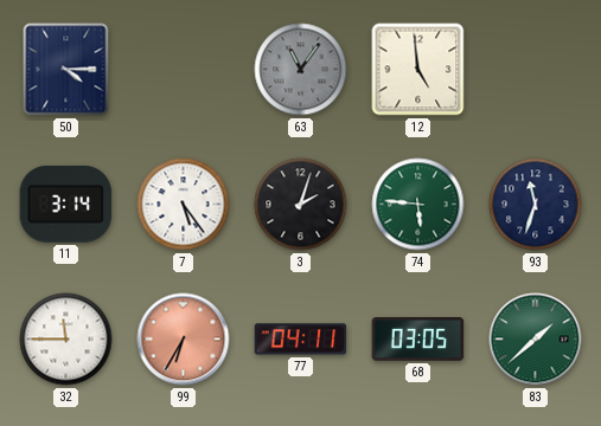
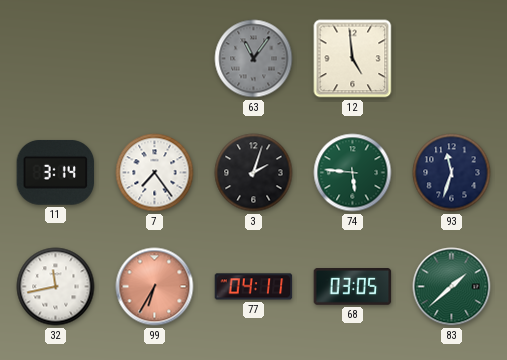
50: 4:15 -> none
7: 5:24 -> 7:24
32: 11:45 -> 11:43
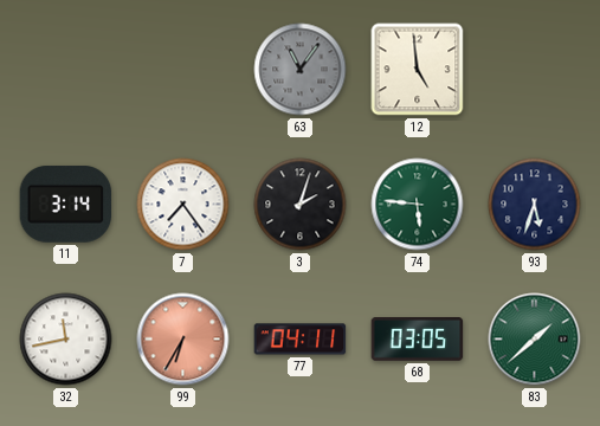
93: 11:33 -> 5:33
